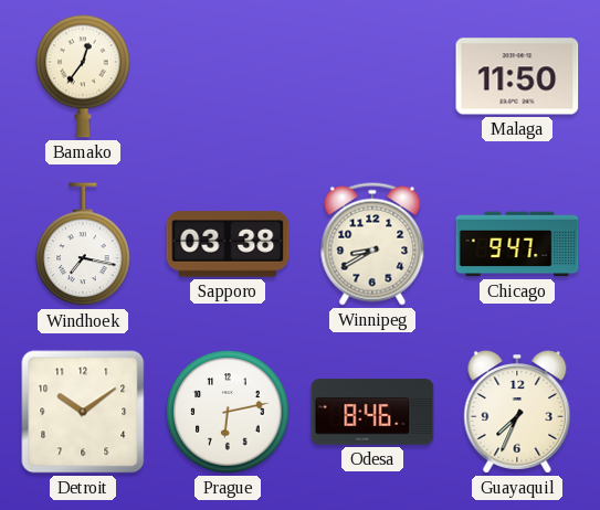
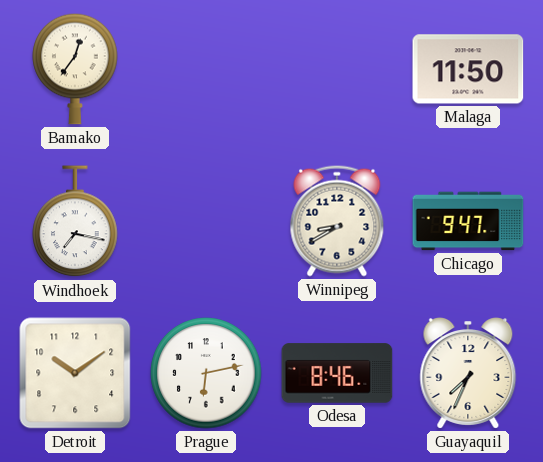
Sapporo: 03:38 -> none
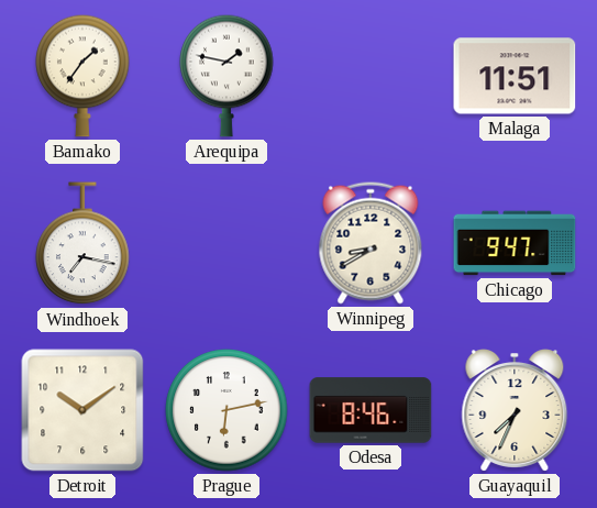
Bamako: 12:36 -> 1:36
Arequipa: none -> 1:47
Malaga: 11:50 -> 11:51
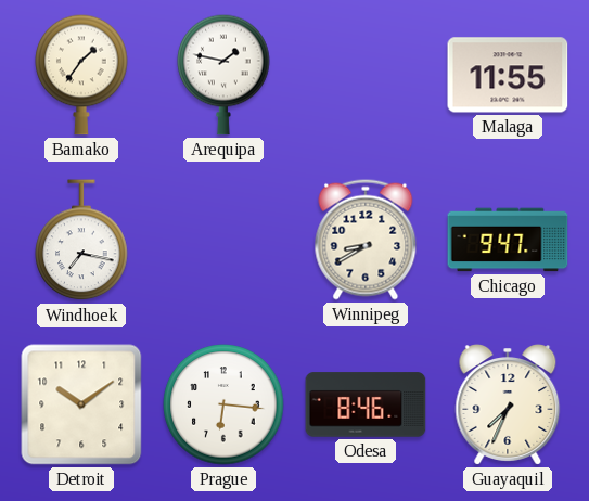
Malaga: 11:51 -> 11:55
Prague: 6:13 -> 6:16
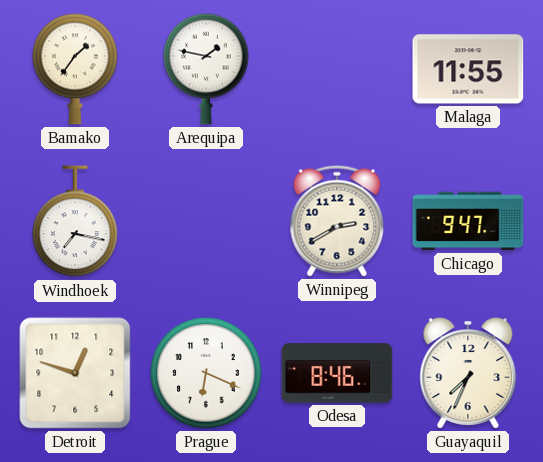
Winnipeg: 8:40 -> 2:40
Detroit: 10:09 -> 12:48
Prague: 6:16 -> 6:19
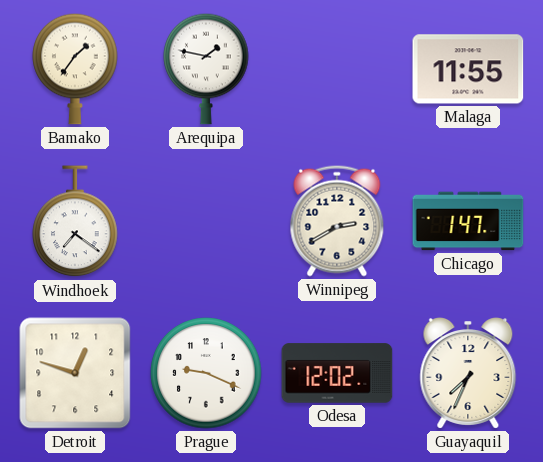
Windhoek: 7:17 -> 7:21
Chicago: 9:47 -> 1:47
Prague: 6:19 -> 9:19
Odesa: 8:46 -> 12:02
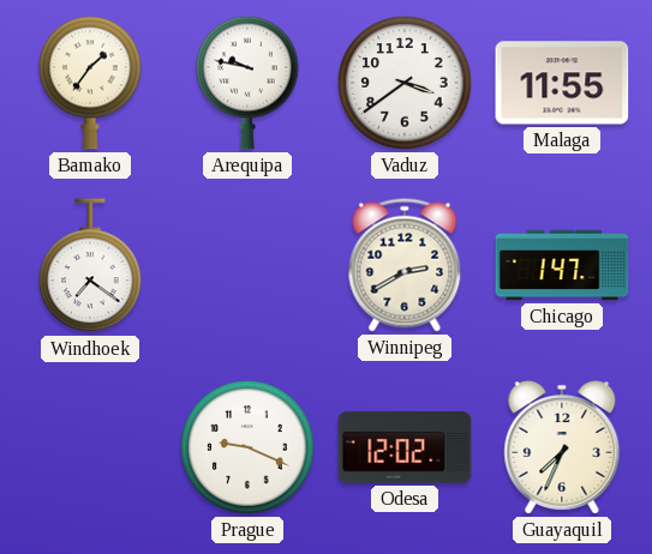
Arequipa: 1:47 -> 9:47
Vaduz: none -> 3:39
Detroit: 12:48 -> none
